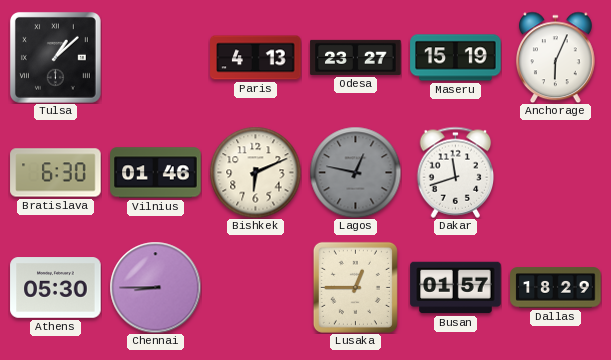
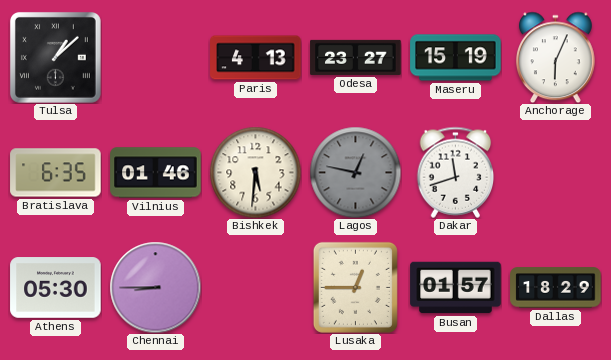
Bratislava: 6:30 -> 6:35
Bishkek: 6:11 -> 5:31
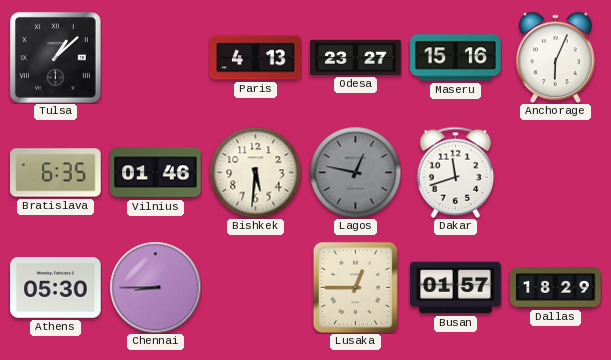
Maseru: 15:19 -> 15:16
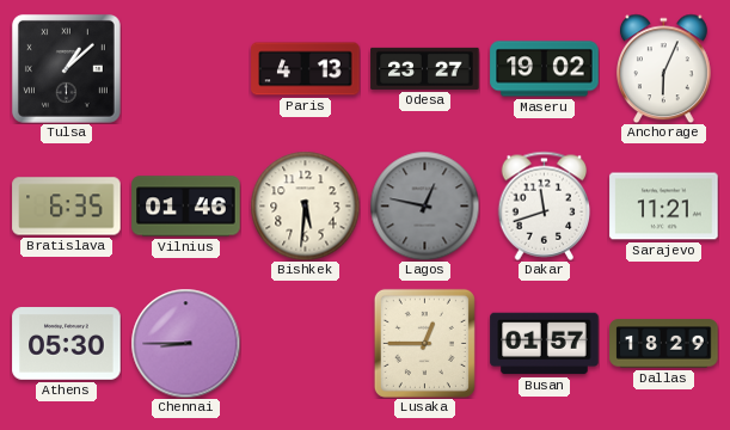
Maseru: 15:16 -> 19:02
Sarajevo: none -> 11:21
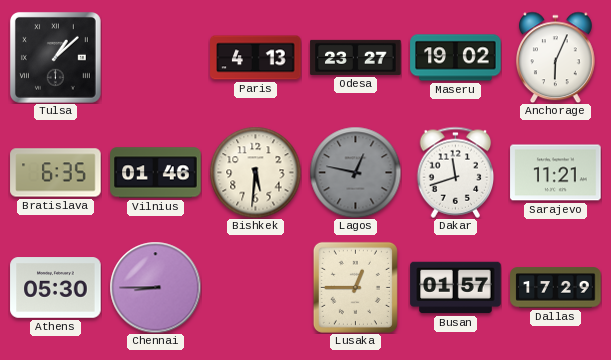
Dallas: 18:29 -> 17:29
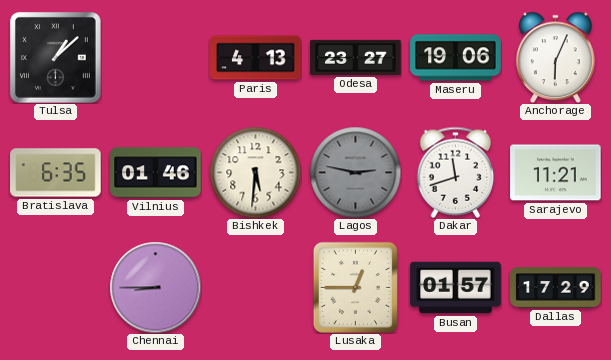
Maseru: 19:02 -> 19:06
Lagos: 12:47 -> 2:47
Athens: 05:30 -> none
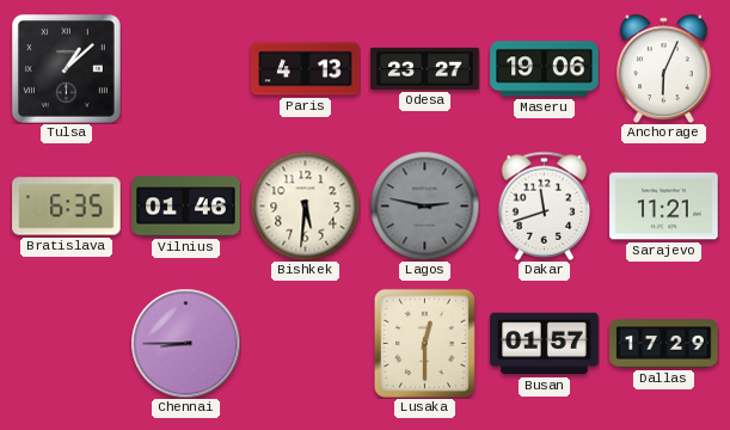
Lusaka: 12:45 -> 12:30
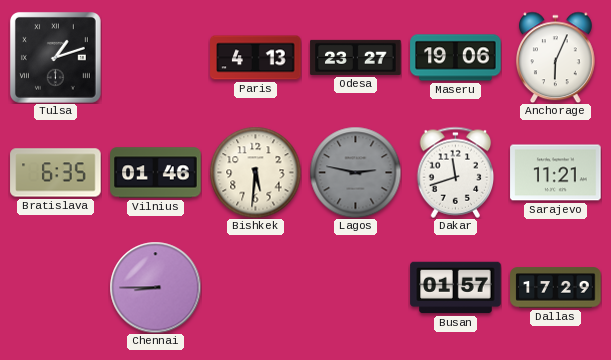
Tulsa: 1:08 -> 1:12
Lusaka: 12:30 -> none
